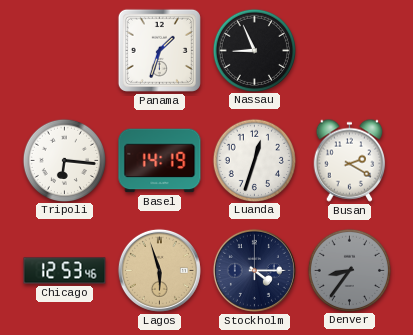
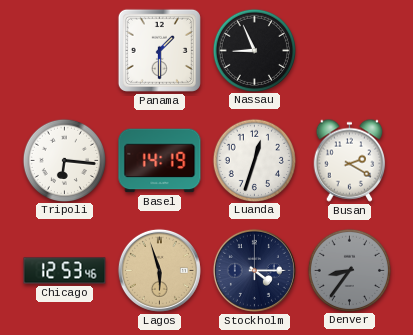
Panama: 1:33 -> 1:30
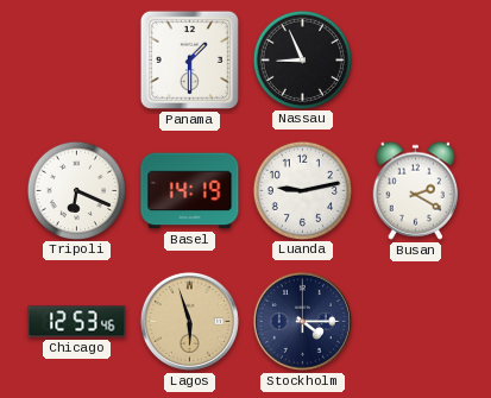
Tripoli: 6:16 -> 6:19
Luanda: 12:33 -> 9:13
Denver: 8:36 -> none
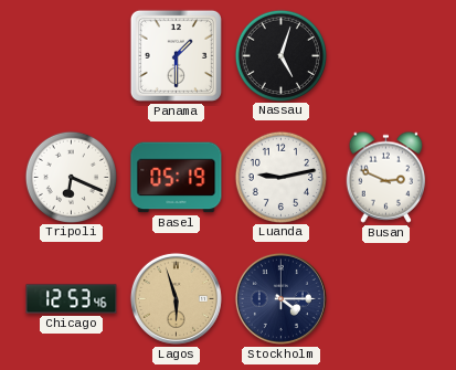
Nassau: 8:56 -> 5:03
Basel: 14:19 -> 05:19
Busan: 2:20 -> 2:49
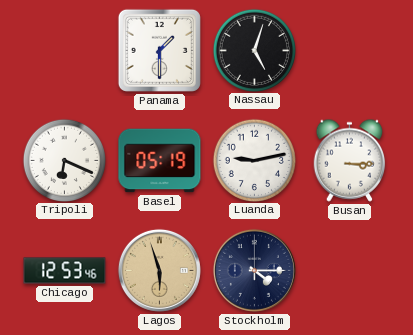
Busan: 2:49 -> 3:15
